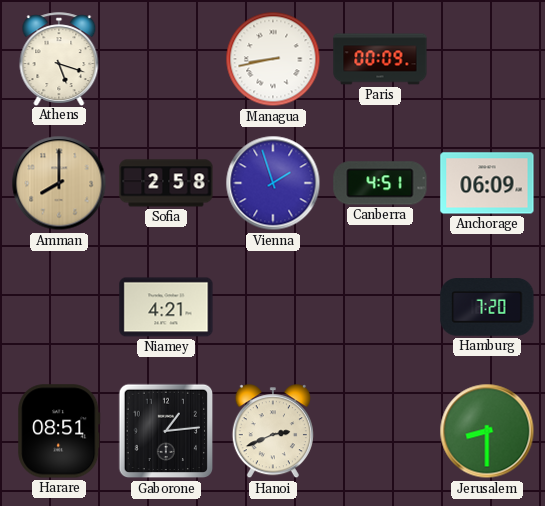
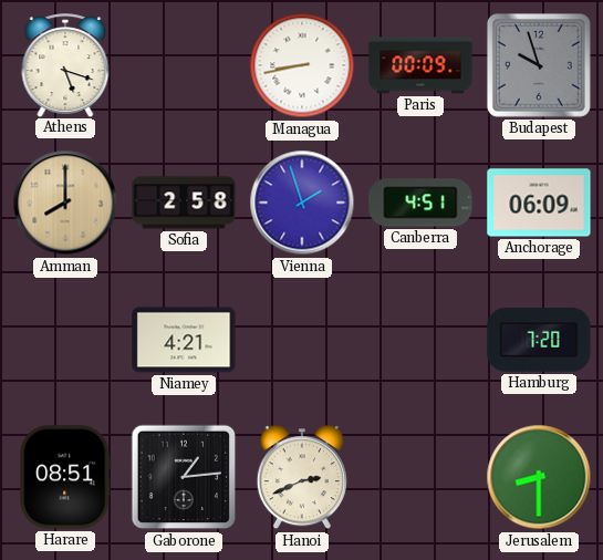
Budapest: none -> 9:57
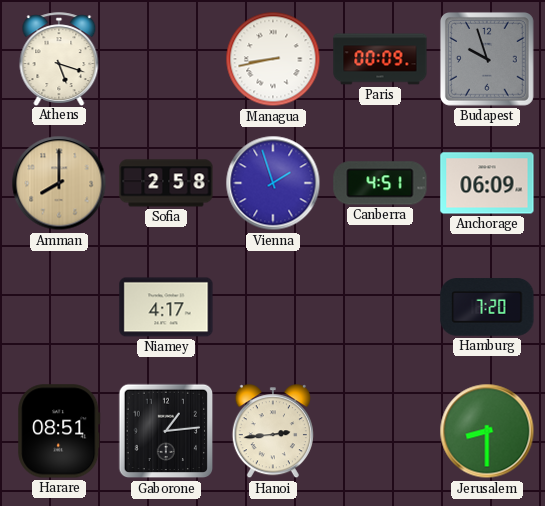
Niamey: 4:21 -> 4:17
Hanoi: 2:41 -> 2:44
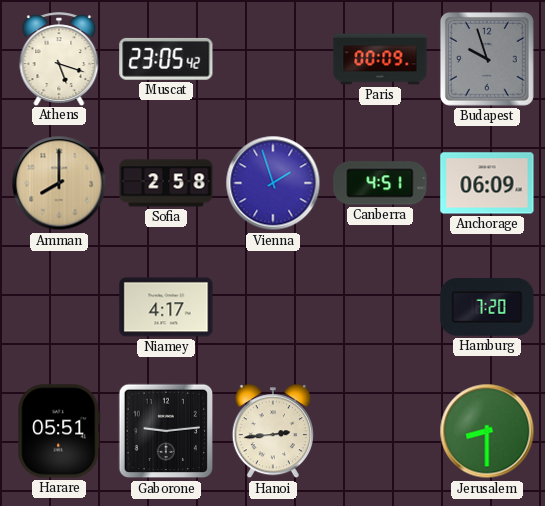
Muscat: none -> 23:05
Managua: 8:43 -> none
Harare: 08:51 -> 05:51
Gaborone: 1:14 -> 9:14
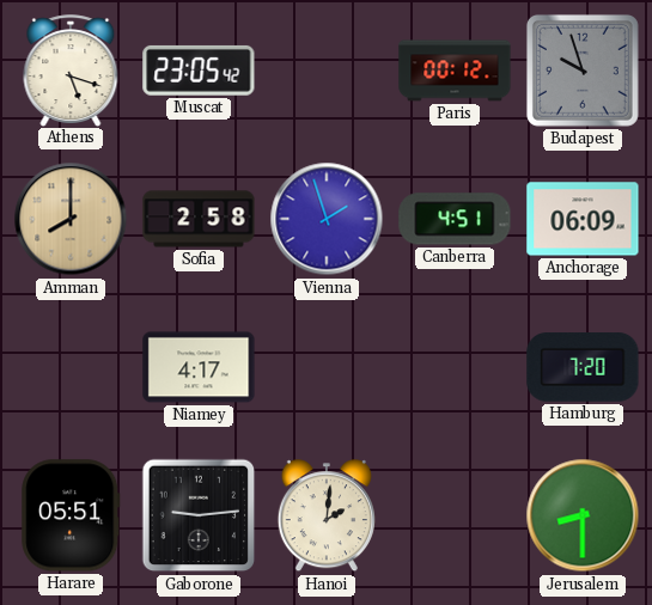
Paris: 00:09 -> 00:12
Hanoi: 2:44 -> 2:01
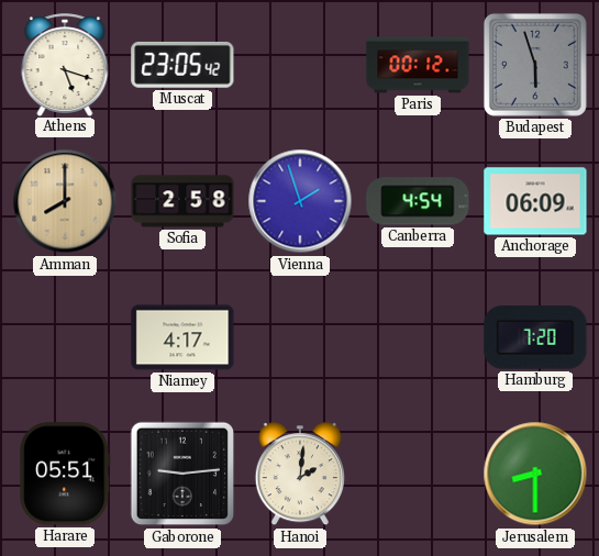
Budapest: 9:57 -> 5:57
Canberra: 4:51 -> 4:54
